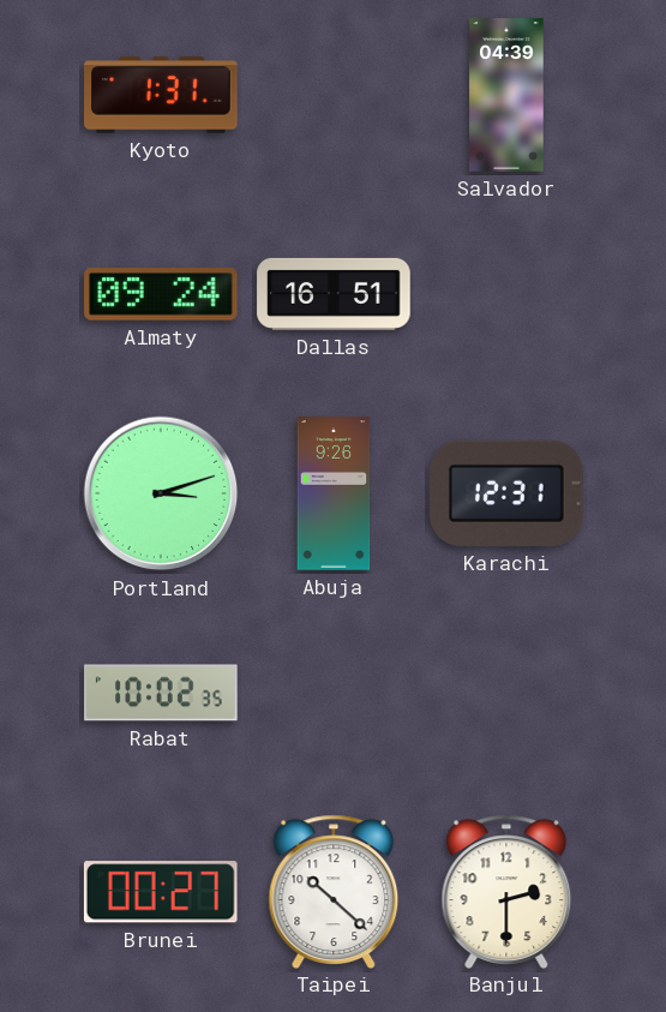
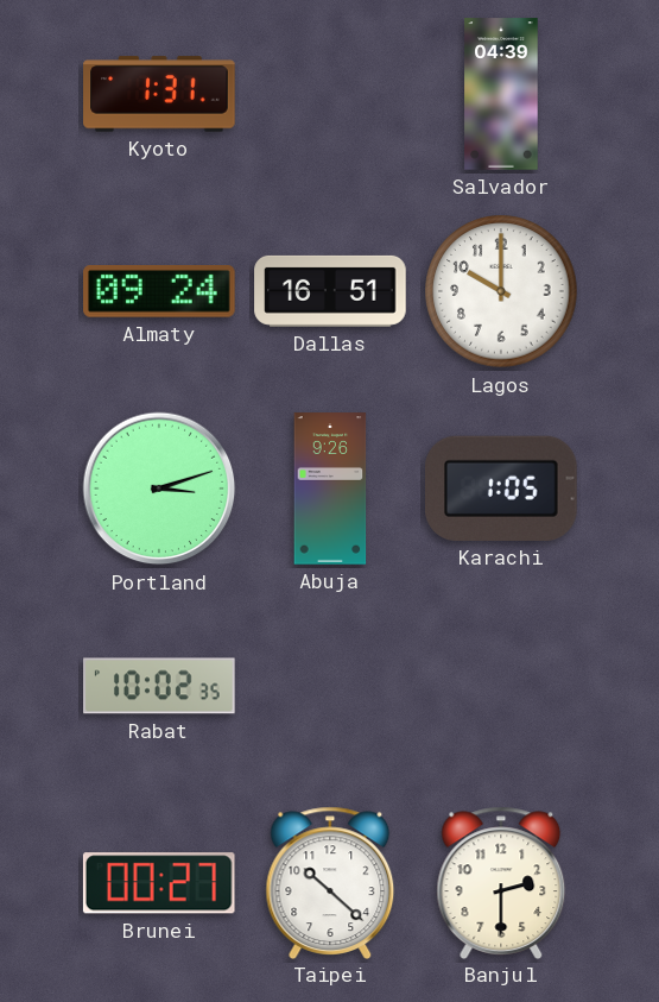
Lagos: none -> 10:00
Karachi: 12:31 -> 1:05
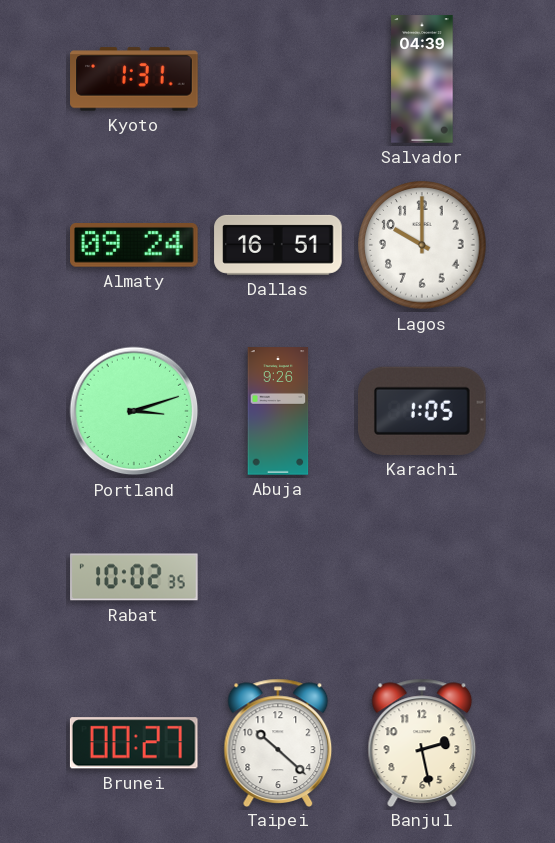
Banjul: 2:30 -> 2:28
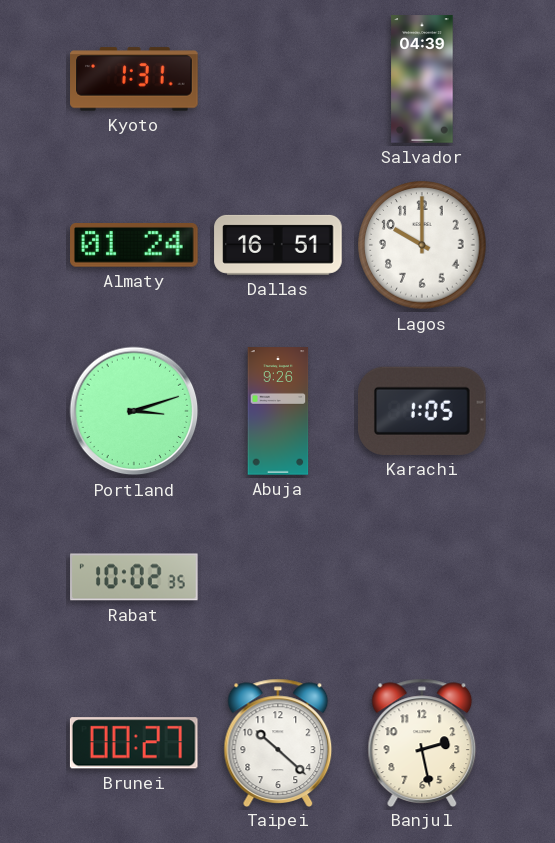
Almaty: 09:24 -> 01:24
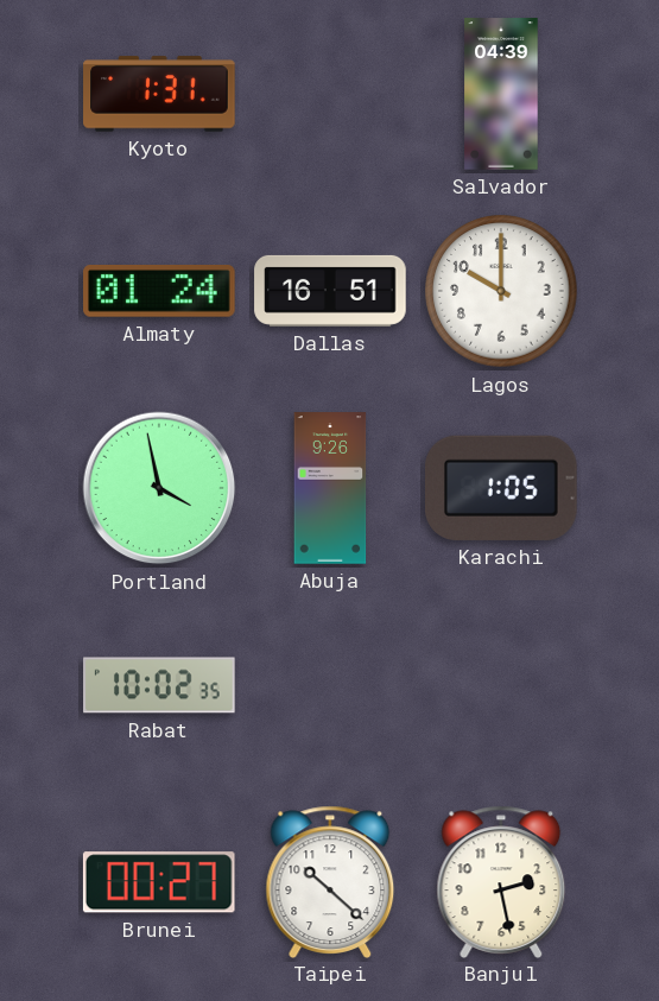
Portland: 3:12 -> 3:58
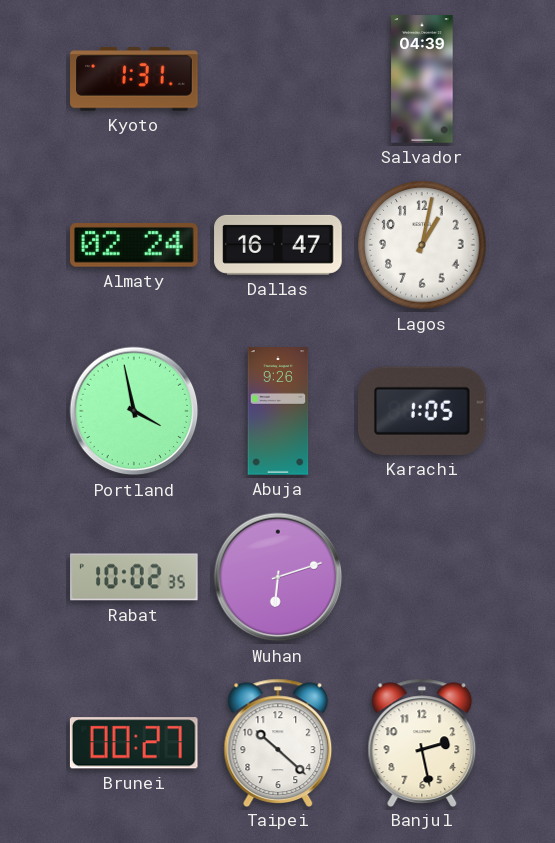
Almaty: 01:24 -> 02:24
Dallas: 16:51 -> 16:47
Lagos: 10:00 -> 1:02
Wuhan: none -> 6:12
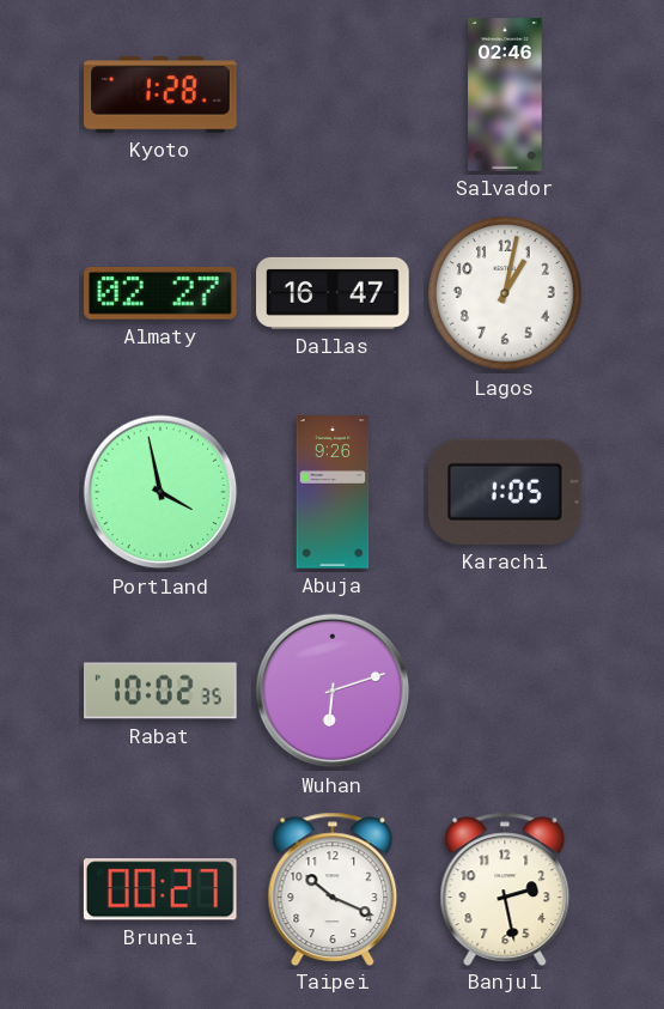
Kyoto: 1:31 -> 1:28
Salvador: 04:39 -> 02:46
Almaty: 02:24 -> 02:27
Taipei: 10:22 -> 10:19
